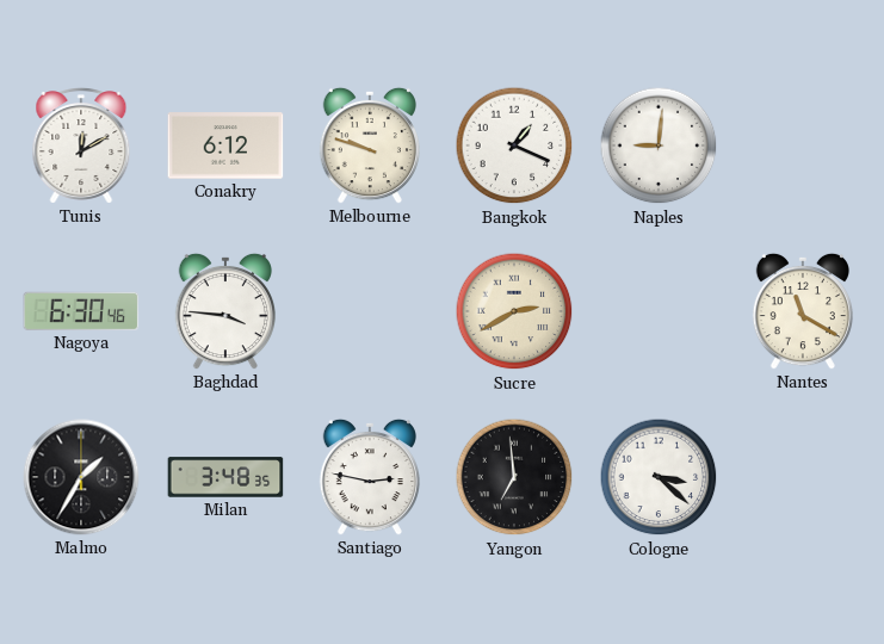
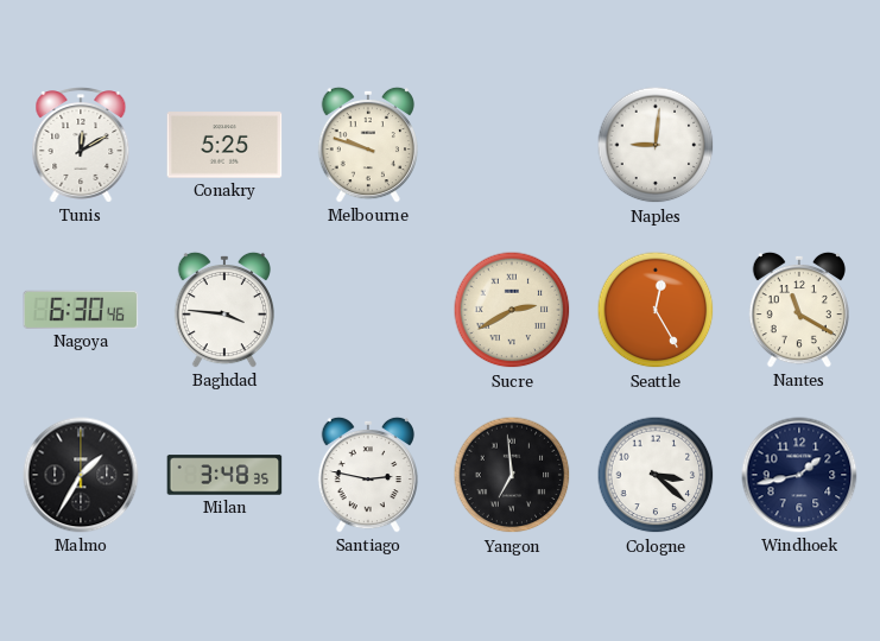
Conakry: 6:12 -> 5:25
Bangkok: 1:19 -> none
Seattle: none -> 12:25
Windhoek: none -> 1:43
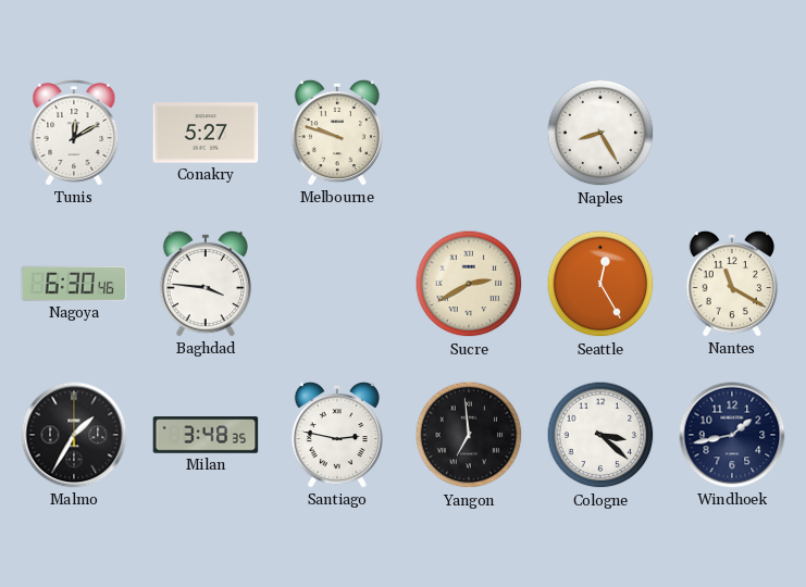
Conakry: 5:25 -> 5:27
Naples: 9:01 -> 8:25
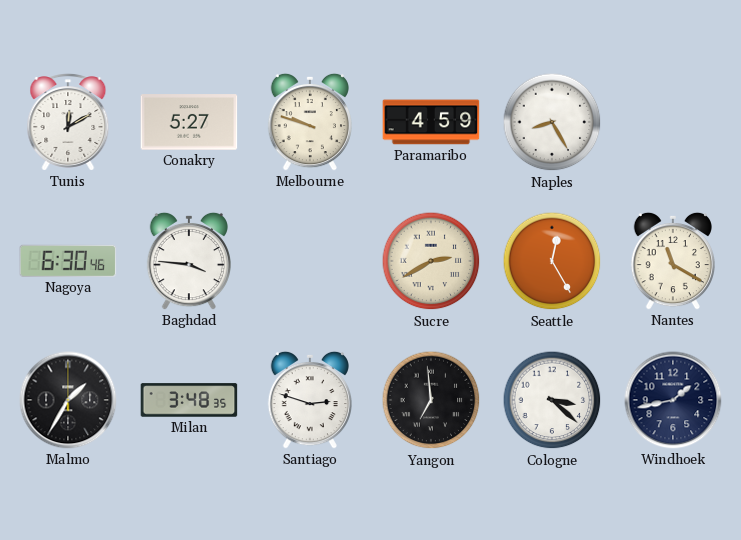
Paramaribo: none -> 4:59
Santiago: 2:47 -> 2:48
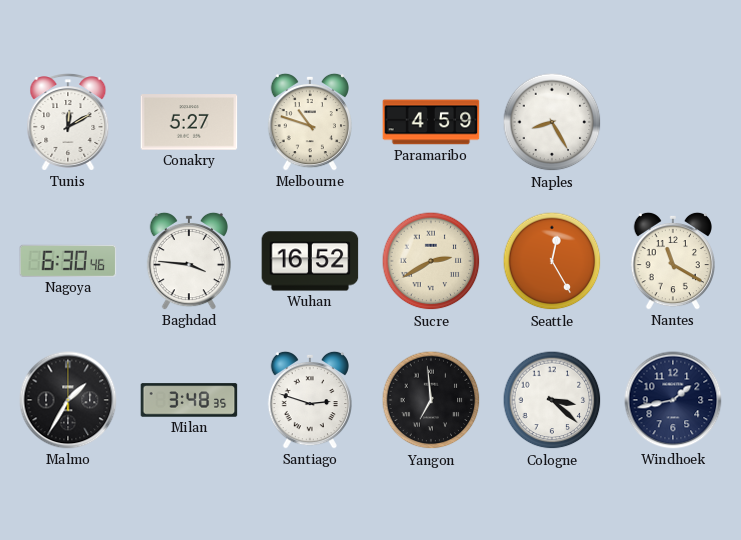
Melbourne: 9:48 -> 10:48
Wuhan: none -> 16:52
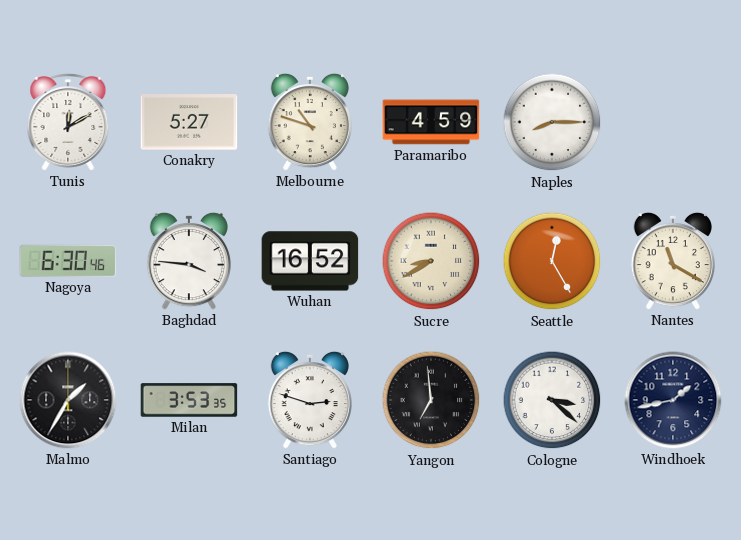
Naples: 8:25 -> 8:15
Sucre: 2:40 -> 8:40
Milan: 3:48 -> 3:53
